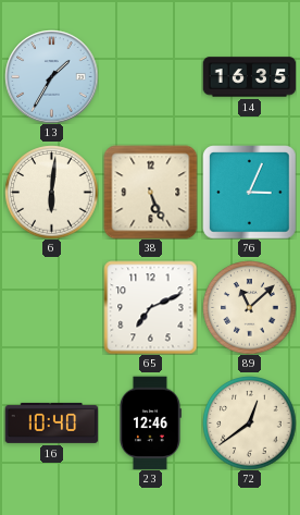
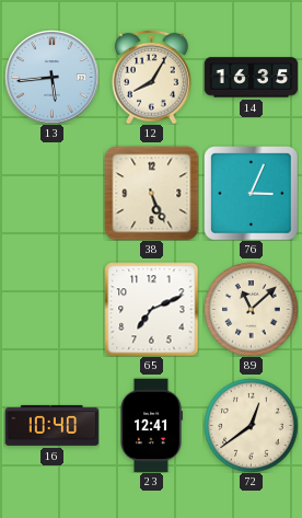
13: 1:35 -> 5:44
12: none -> 8:05
6: 6:01 -> none
23: 12:46 -> 12:41
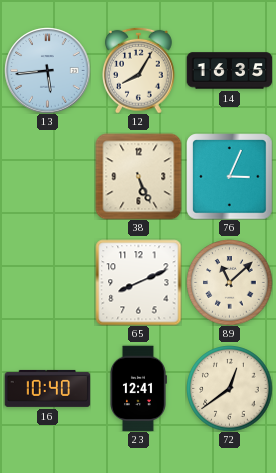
65: 7:11 -> 8:11
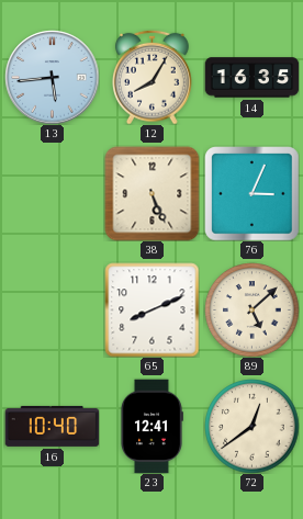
89: 11:08 -> 5:08
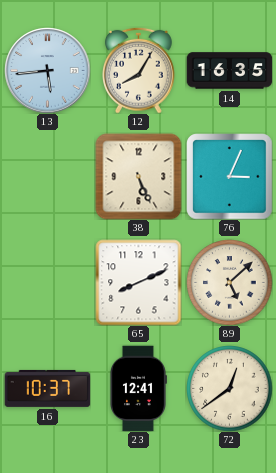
16: 10:40 -> 10:37
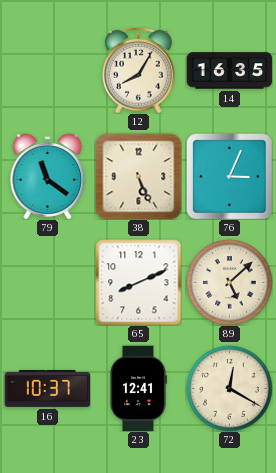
13: 5:44 -> none
79: none -> 11:21
72: 12:39 -> 12:20
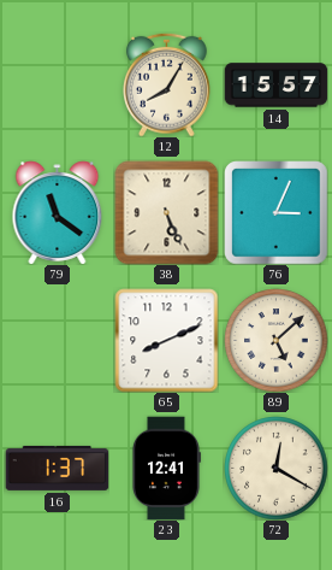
14: 16:35 -> 15:57
16: 10:37 -> 1:37
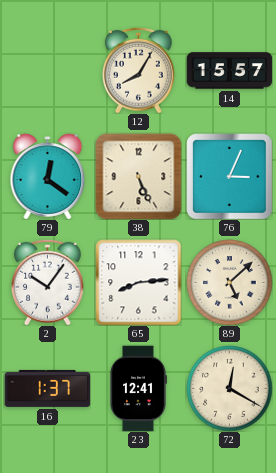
79: 11:21 -> 12:21
2: none -> 10:06
65: 8:11 -> 8:14
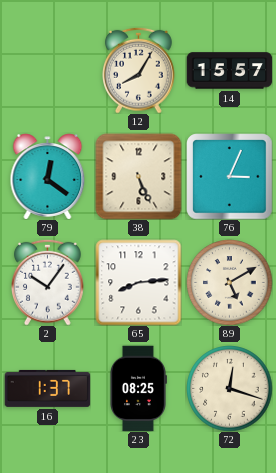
89: 5:08 -> 5:10
23: 12:41 -> 08:25
72: 12:20 -> 12:18
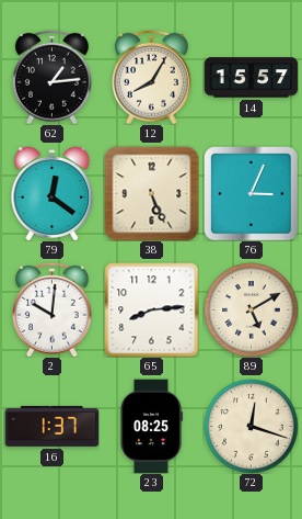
62: none -> 1:14
2: 10:06 -> 10:01
